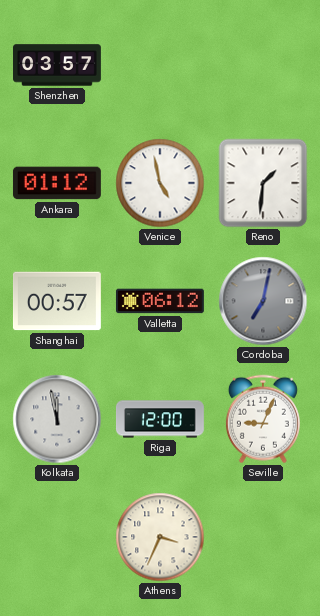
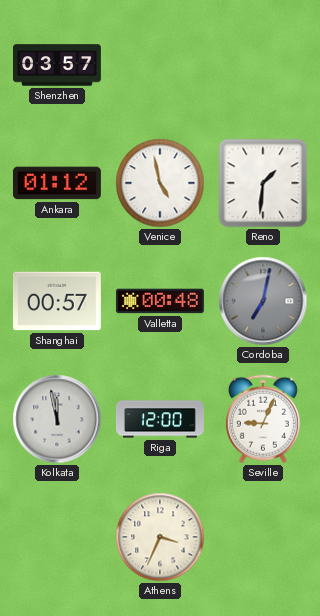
Valletta: 06:12 -> 00:48
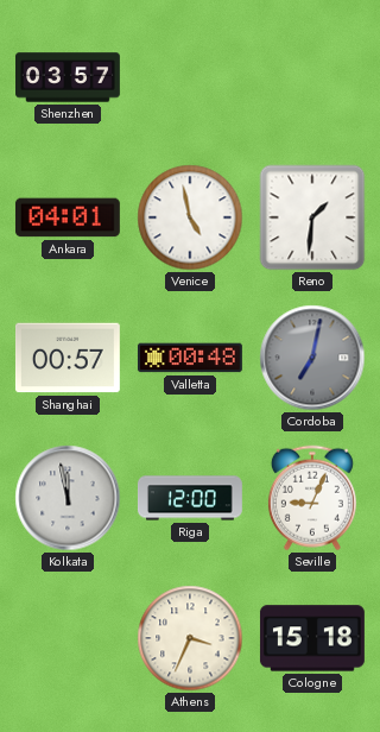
Ankara: 01:12 -> 04:01
Cologne: none -> 15:18
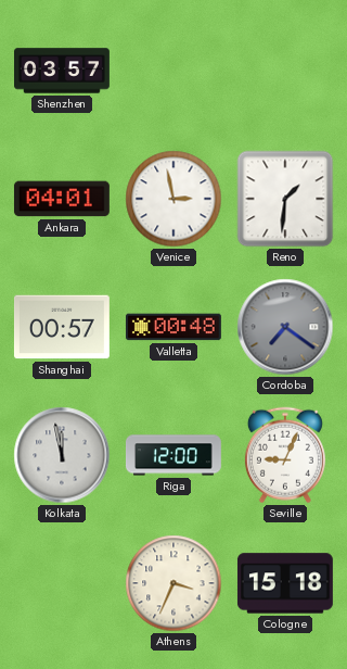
Venice: 4:58 -> 2:58
Cordoba: 7:02 -> 7:21
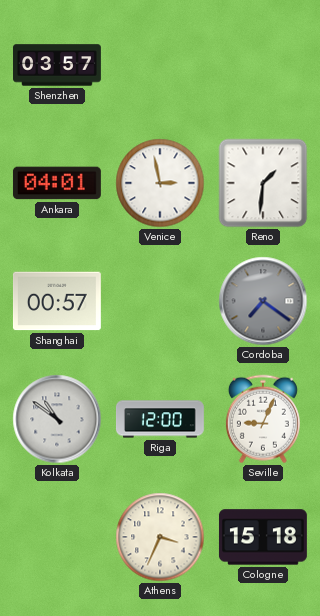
Valletta: 00:48 -> none
Kolkata: 11:58 -> 10:51
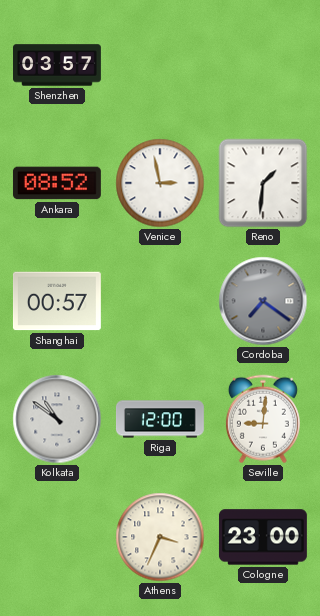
Ankara: 04:01 -> 08:52
Seville: 9:04 -> 9:01
Cologne: 15:18 -> 23:00
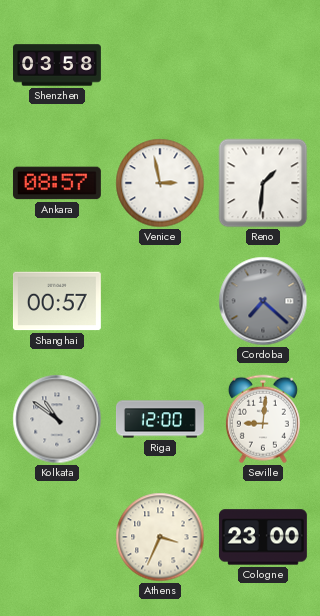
Shenzhen: 03:57 -> 03:58
Ankara: 08:52 -> 08:57
Cordoba: 7:21 -> 7:22
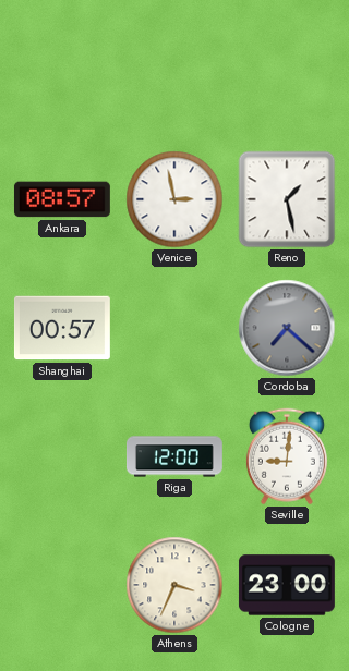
Shenzhen: 03:58 -> none
Reno: 1:31 -> 1:28
Kolkata: 10:51 -> none
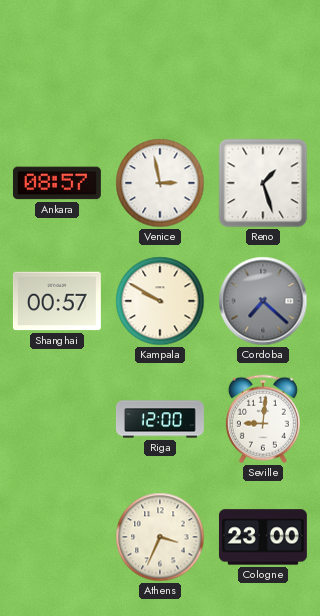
Reno: 1:28 -> 1:27
Kampala: none -> 9:50
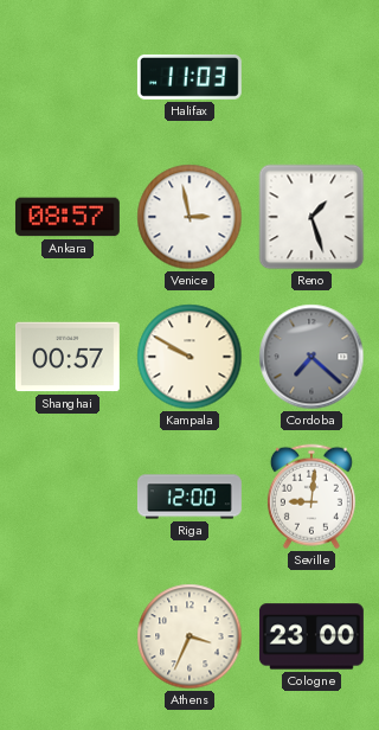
Halifax: none -> 11:03
